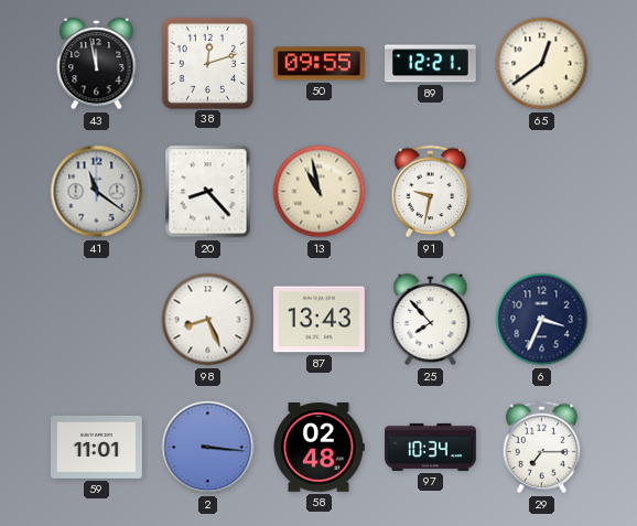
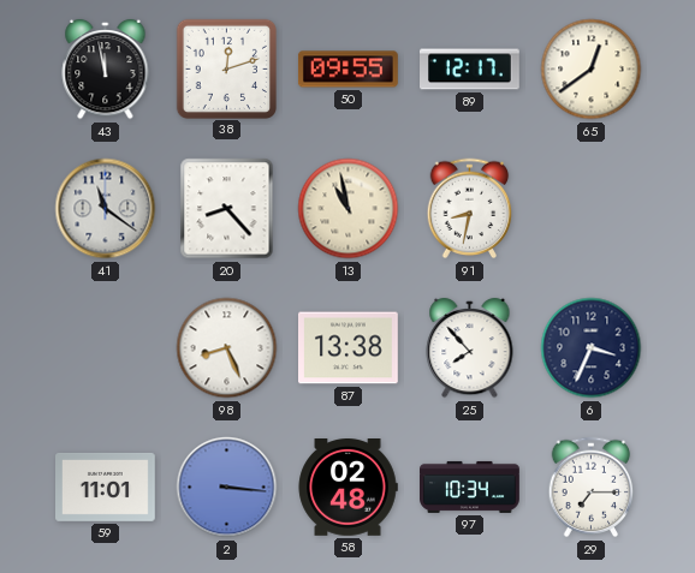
89: 12:21 -> 12:17
91: 9:32 -> 8:32
87: 13:43 -> 13:38
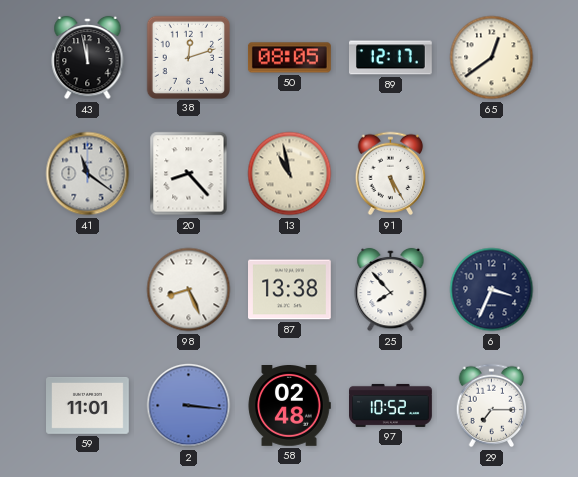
50: 09:55 -> 08:05
91: 8:32 -> 5:25
97: 10:34 -> 10:52
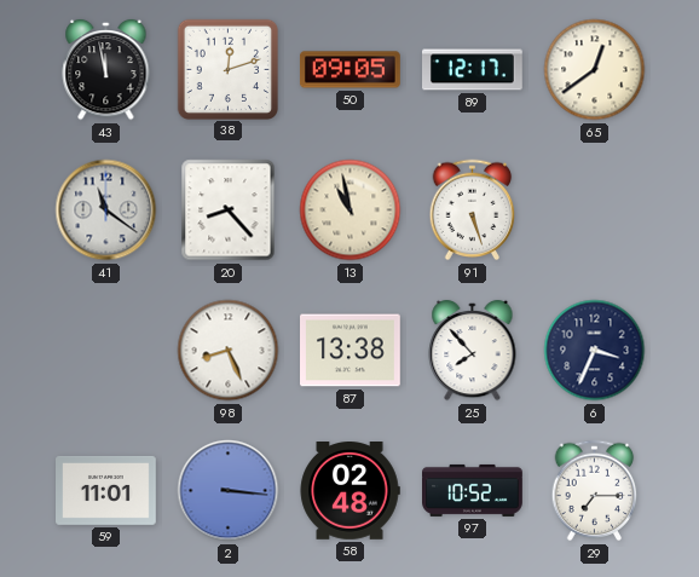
50: 08:05 -> 09:05
91: 5:25 -> 5:27
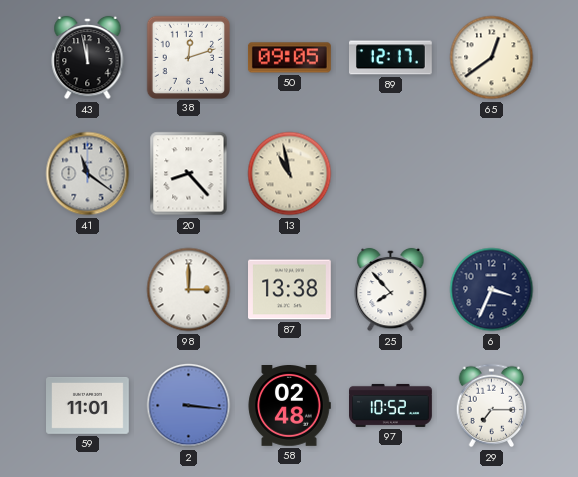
91: 5:27 -> none
98: 8:26 -> 3:00
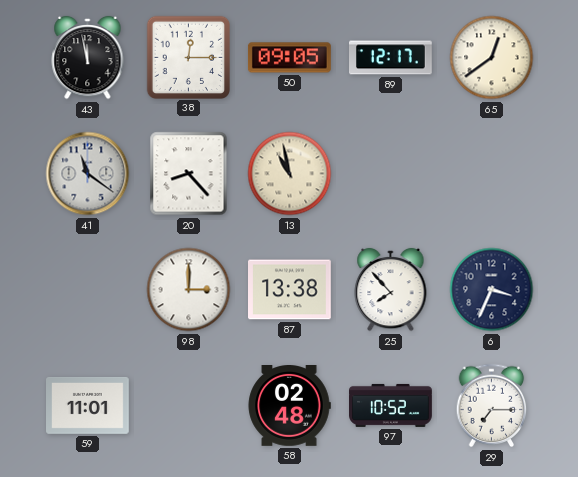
38: 12:12 -> 12:15
2: 3:16 -> none
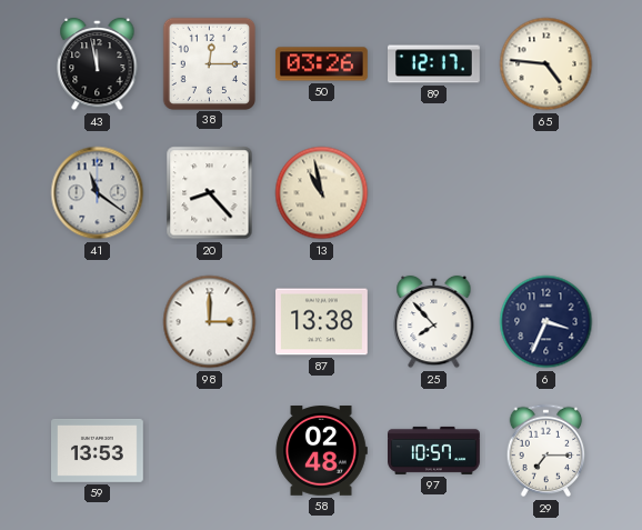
50: 09:05 -> 03:26
65: 12:39 -> 4:46
59: 11:01 -> 13:53
97: 10:52 -> 10:57
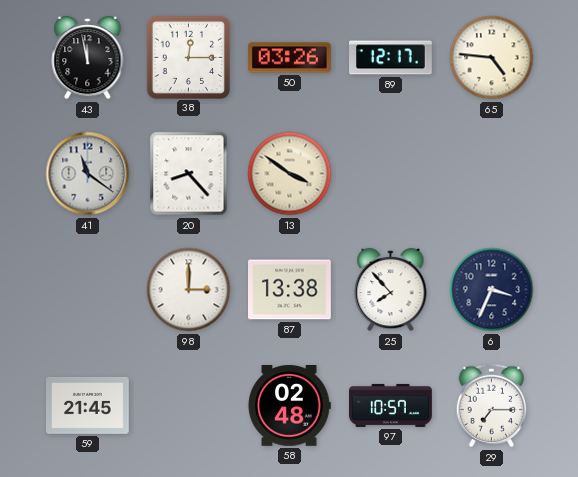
13: 10:58 -> 3:51
59: 13:53 -> 21:45
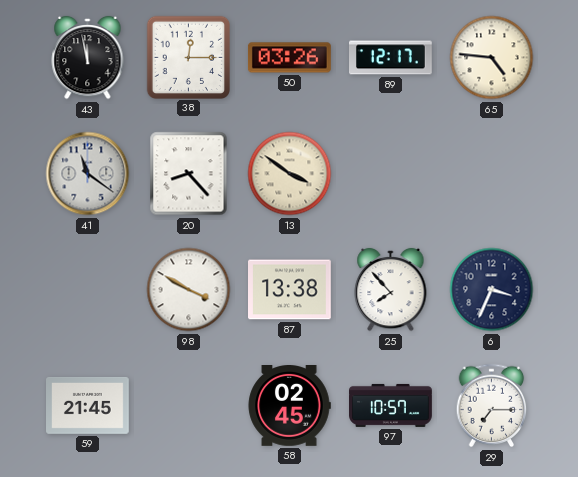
98: 3:00 -> 3:50
58: 02:48 -> 02:45
